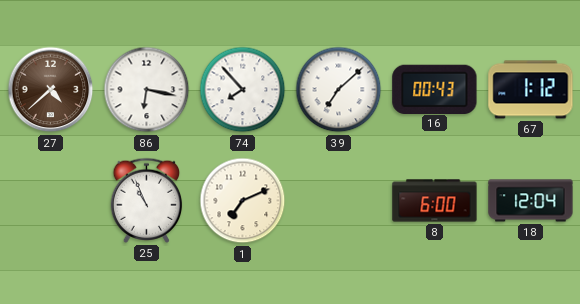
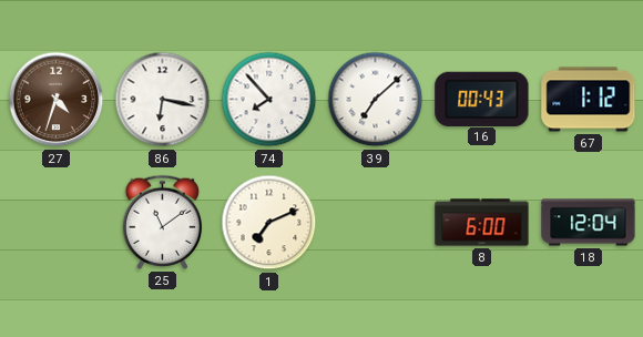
27: 4:38 -> 4:33
25: 10:56 -> 11:09
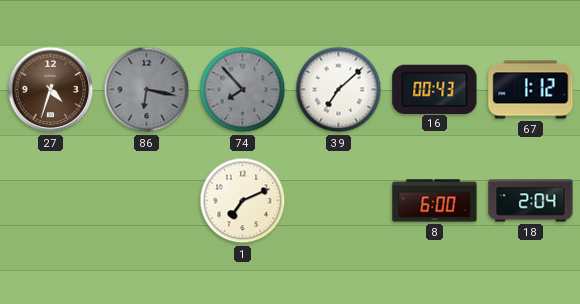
86 dial: white -> grey
74 dial: white -> grey
25: 11:09 -> none
18: 12:04 -> 2:04
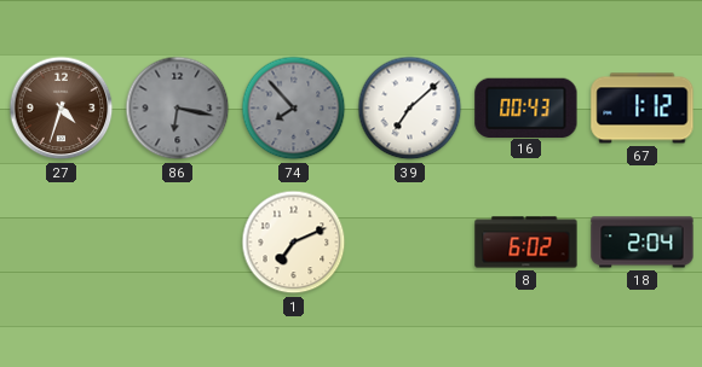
8: 6:00 -> 6:02
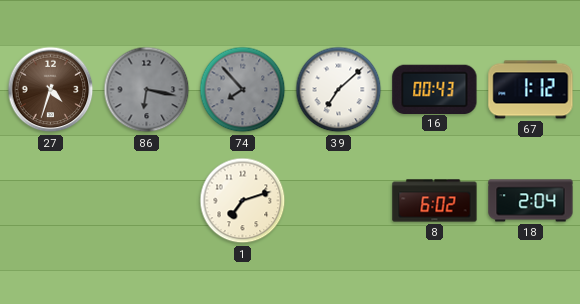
1: 7:11 -> 7:12
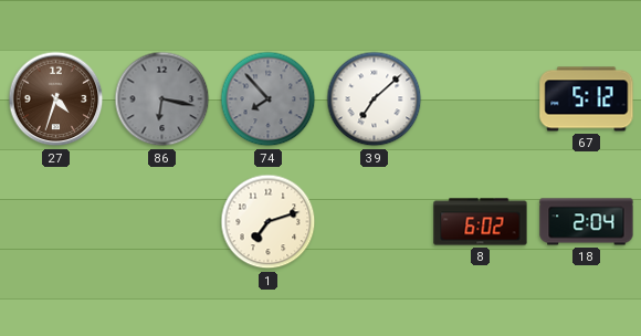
16: 00:43 -> none
67: 1:12 -> 5:12
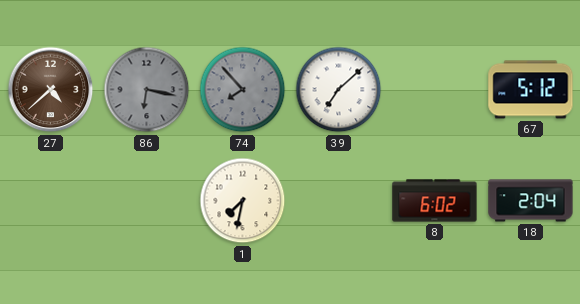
27: 4:33 -> 4:38
1: 7:12 -> 7:32
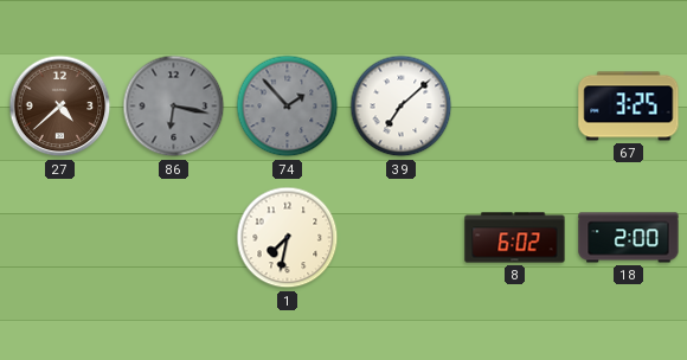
74: 7:53 -> 1:53
67: 5:12 -> 3:25
18: 2:04 -> 2:00
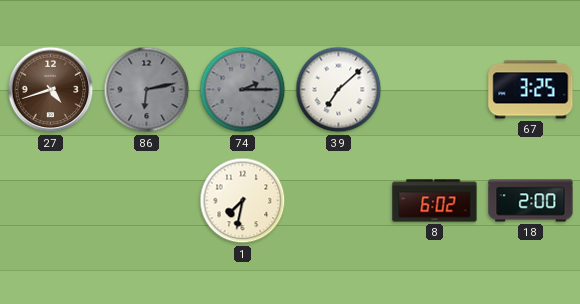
27: 4:38 -> 4:42
86: 6:17 -> 6:13
74: 1:53 -> 2:15
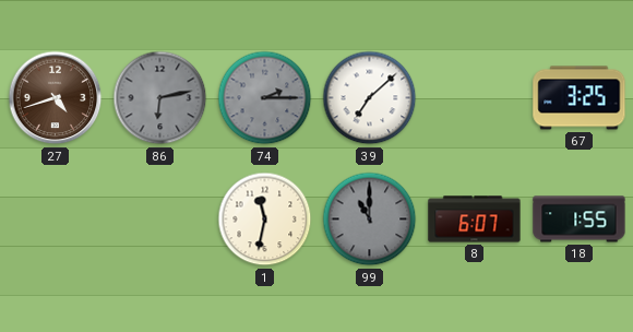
1: 7:32 -> 11:32
99: none -> 11:00
8: 6:02 -> 6:07
18: 2:00 -> 1:55
